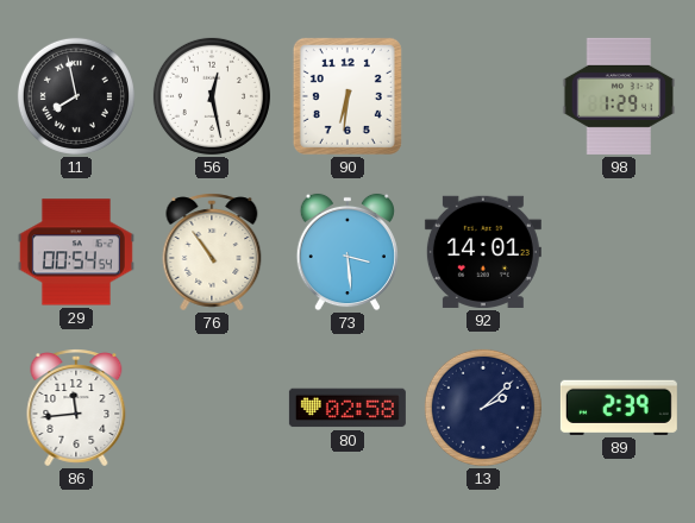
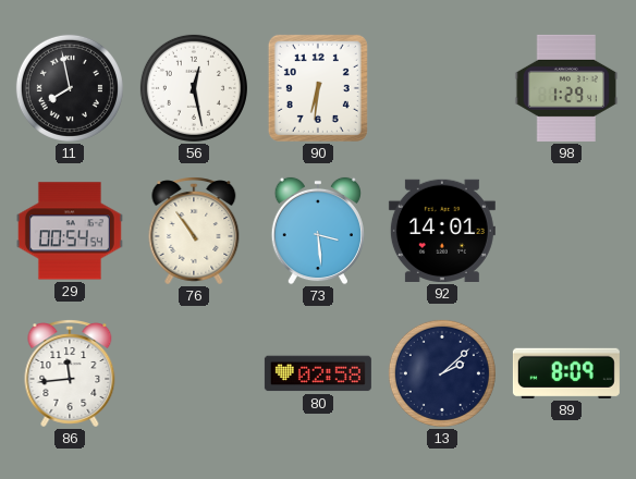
89: 2:39 -> 8:09
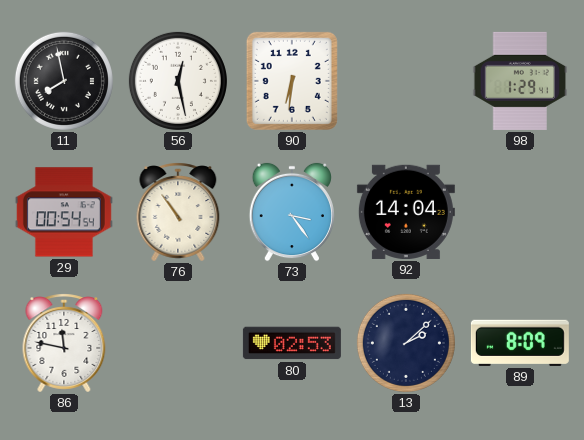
73: 3:29 -> 3:24
92: 14:01 -> 14:04
86: 11:44 -> 11:47
80: 02:58 -> 02:53
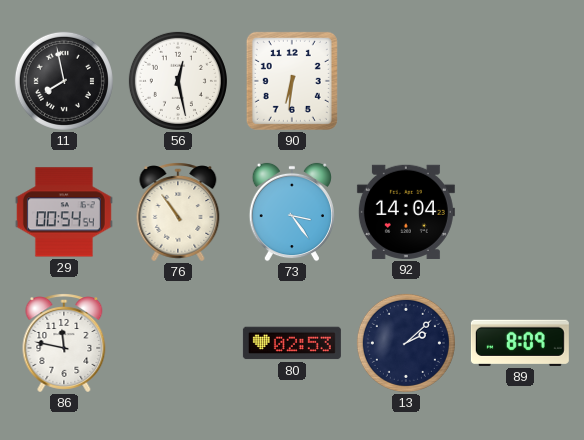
98: 1:29 -> none
